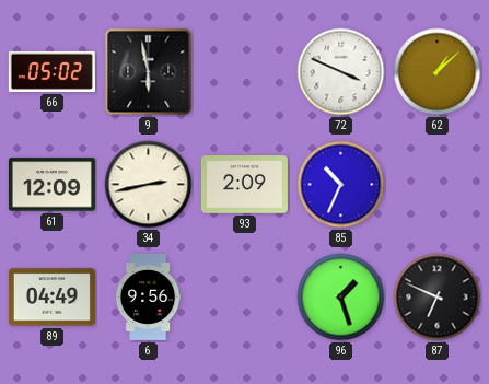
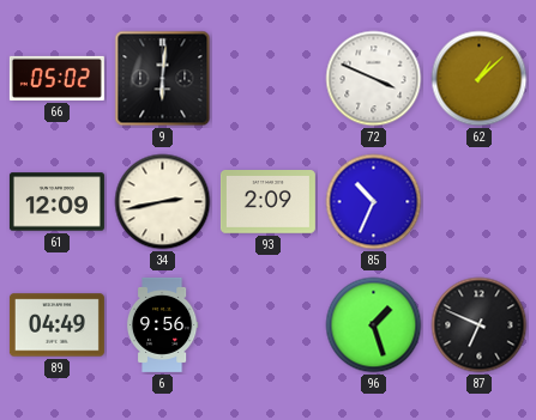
9: 5:58 -> 6:01
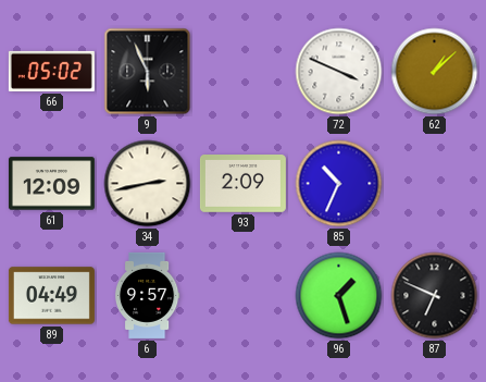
9: 6:01 -> 5:56
6: 9:56 -> 9:57
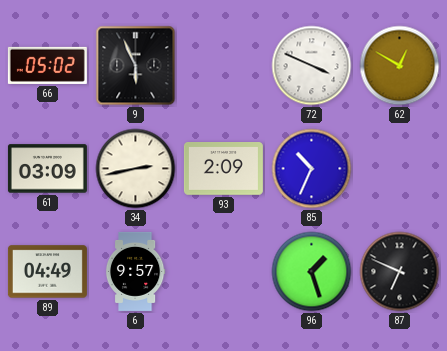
62: 1:08 -> 12:50
61: 12:09 -> 03:09
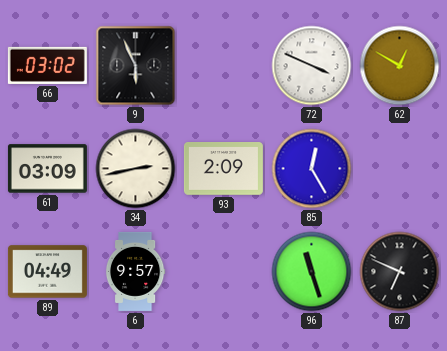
66: 05:02 -> 03:02
85: 10:34 -> 12:25
96: 1:27 -> 11:27
